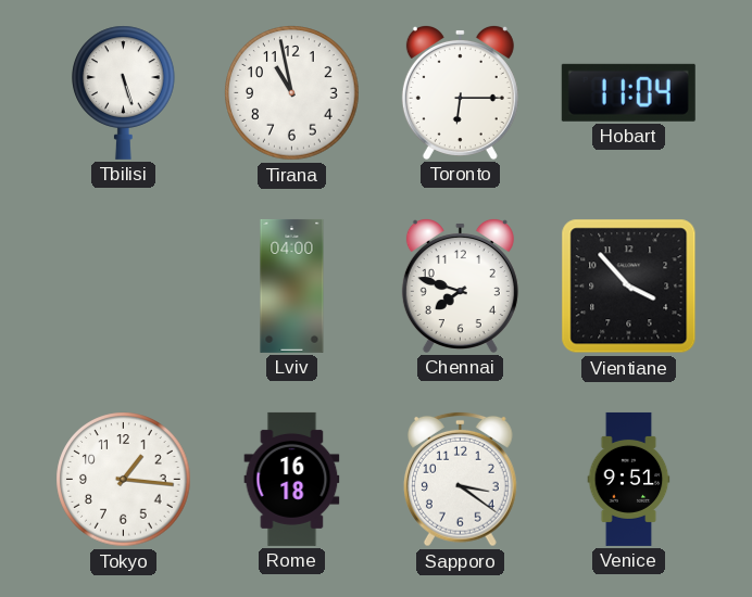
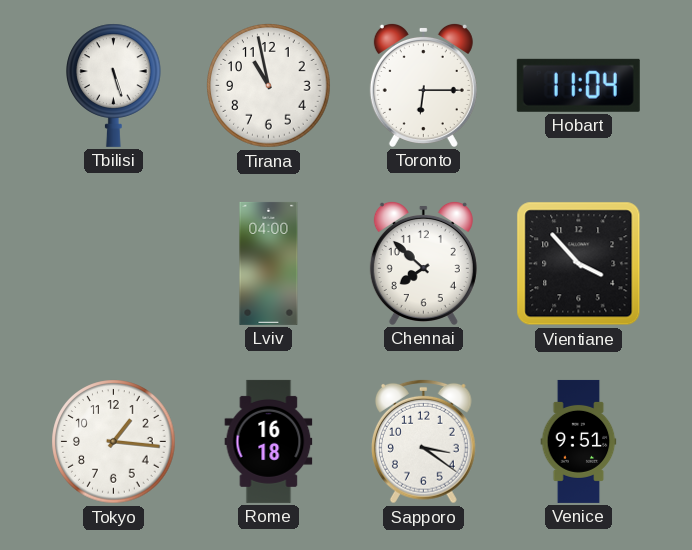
Chennai: 7:48 -> 7:52
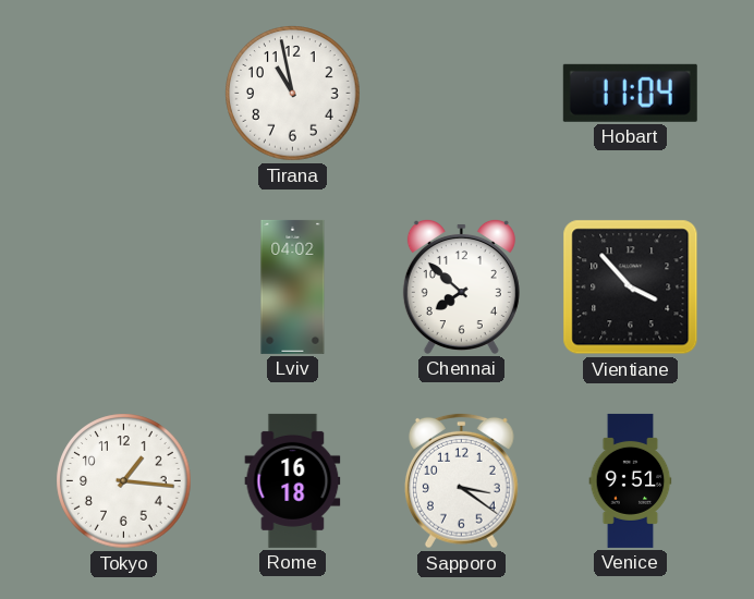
Tbilisi: 5:27 -> none
Toronto: 6:15 -> none
Lviv: 04:00 -> 04:02
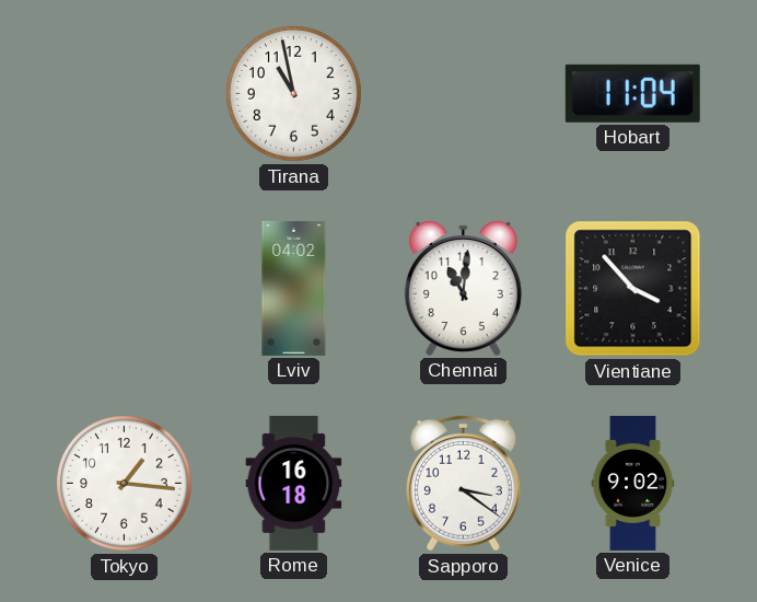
Chennai: 7:52 -> 11:01
Venice: 9:51 -> 9:02
